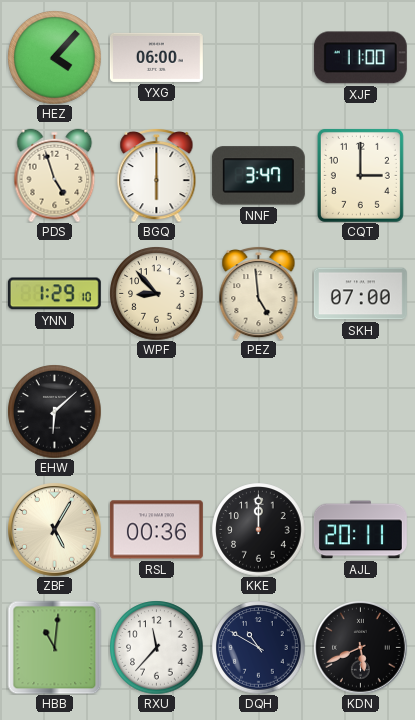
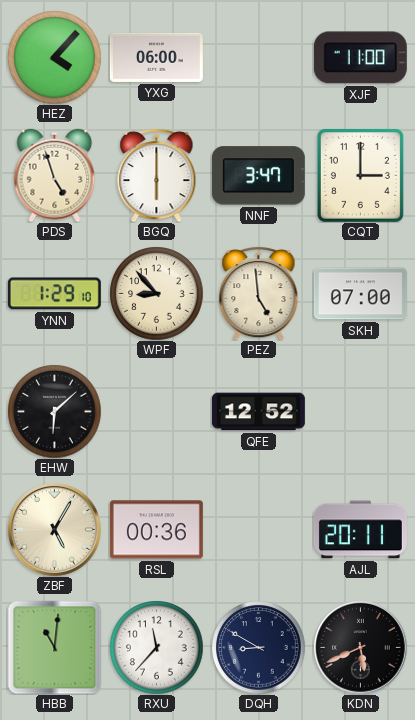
QFE: none -> 12:52
KKE: 12:00 -> none
DQH: 10:50 -> 8:50
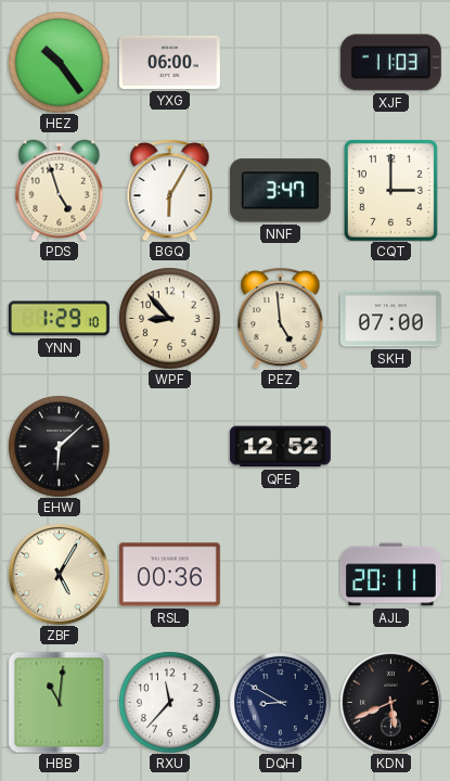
HEZ: 4:07 -> 10:24
XJF: 11:00 -> 11:03
BGQ: 6:00 -> 6:05
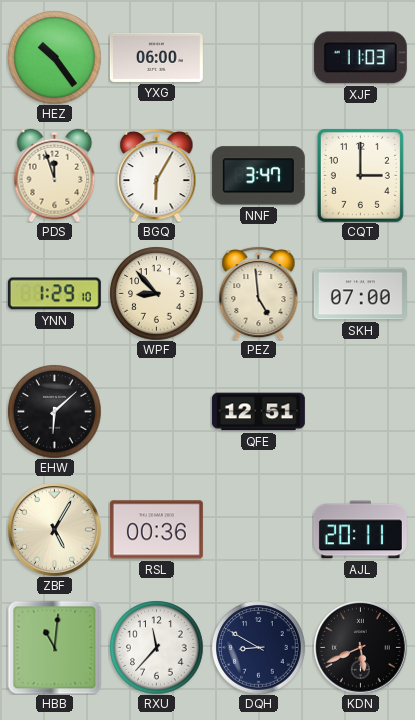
PDS: 4:57 -> 11:57
QFE: 12:52 -> 12:51
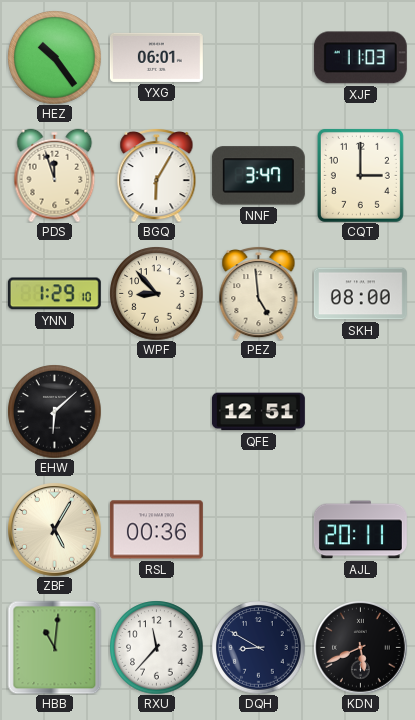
YXG: 06:00 -> 06:01
SKH: 07:00 -> 08:00
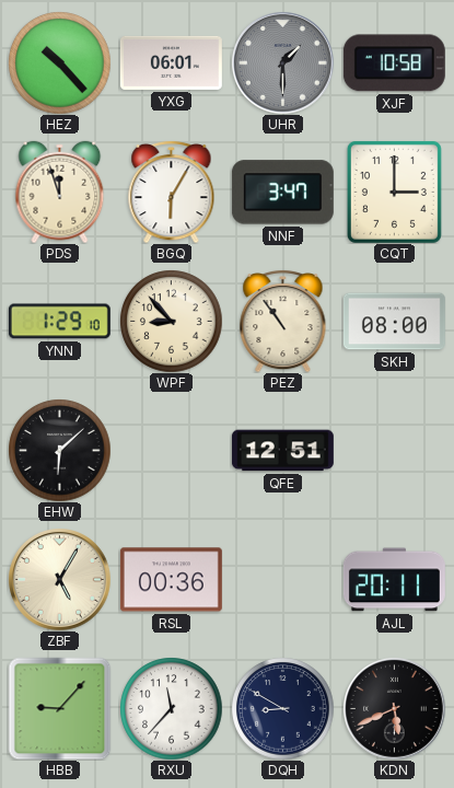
HEZ: 10:24 -> 10:23
UHR: none -> 1:30
XJF: 11:03 -> 10:58
PEZ: 4:59 -> 10:54
HBB: 11:01 -> 9:07
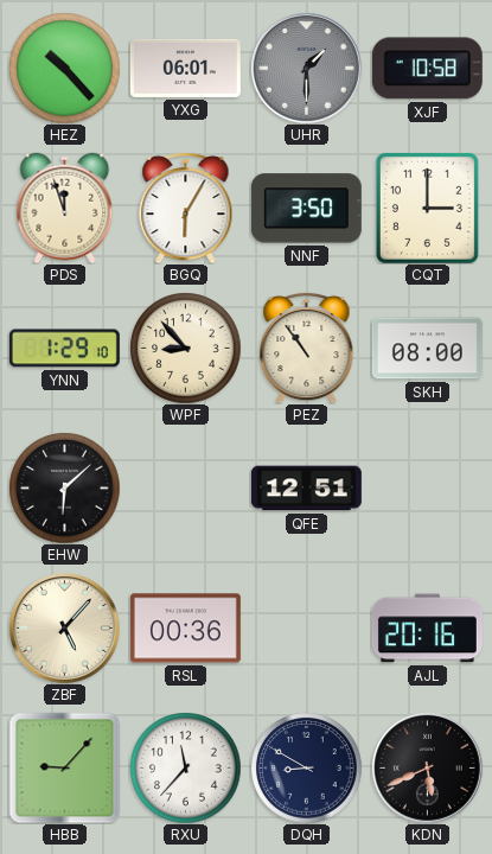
NNF: 3:47 -> 3:50
ZBF: 5:05 -> 5:07
AJL: 20:11 -> 20:16
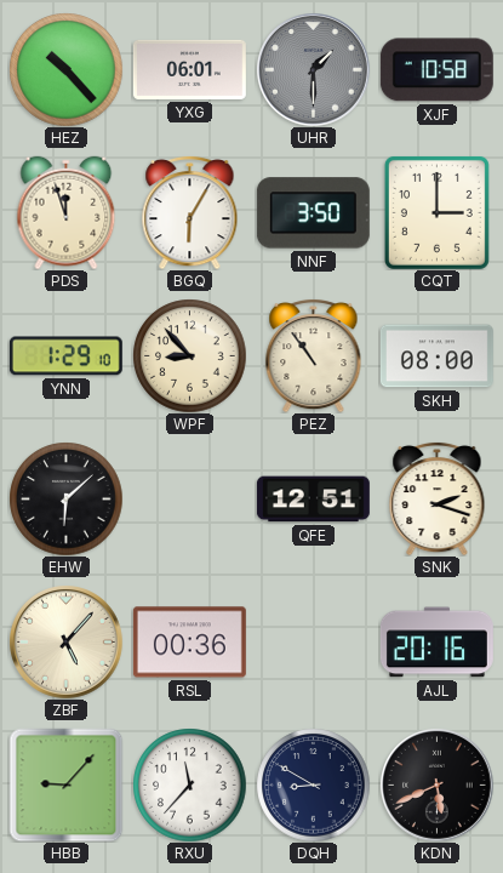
SNK: none -> 2:18
